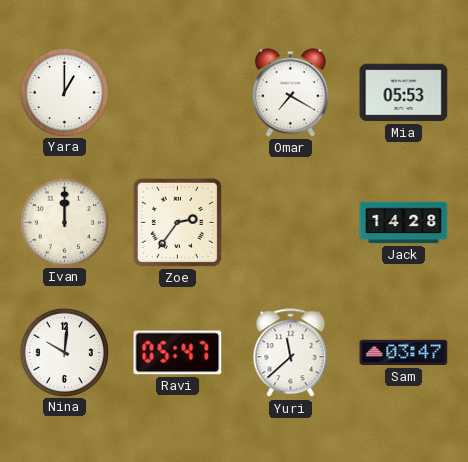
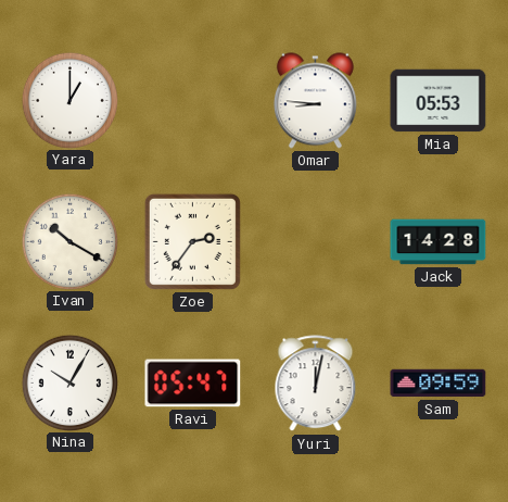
Omar: 7:20 -> 8:46
Ivan: 12:00 -> 10:20
Nina: 10:01 -> 10:05
Yuri: 11:38 -> 12:02
Sam: 03:47 -> 09:59
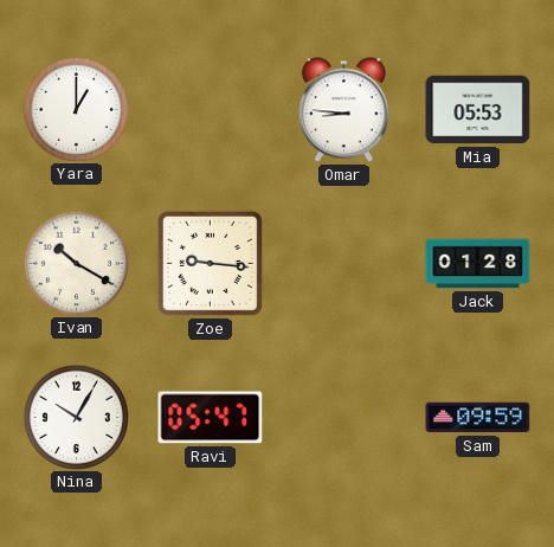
Zoe: 2:36 -> 9:16
Jack: 14:28 -> 01:28
Yuri: 12:02 -> none
